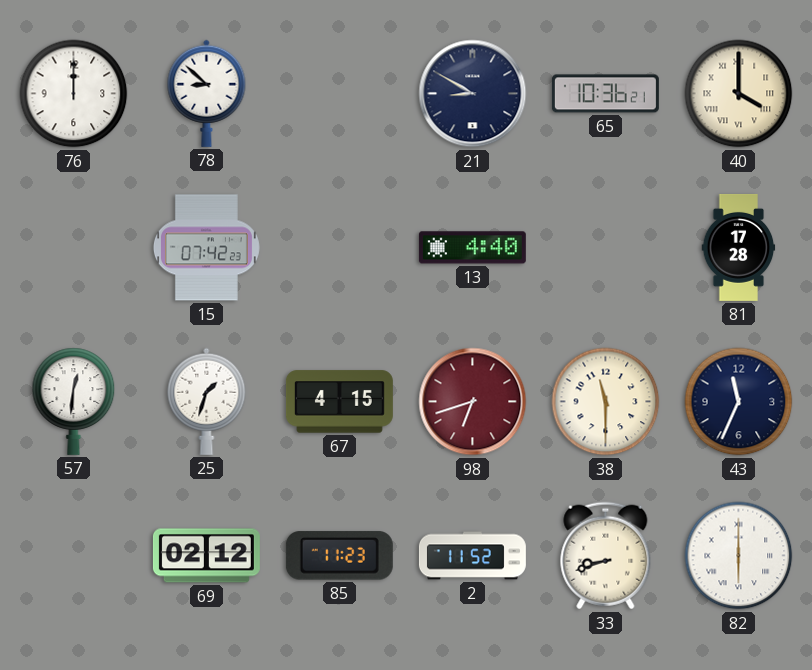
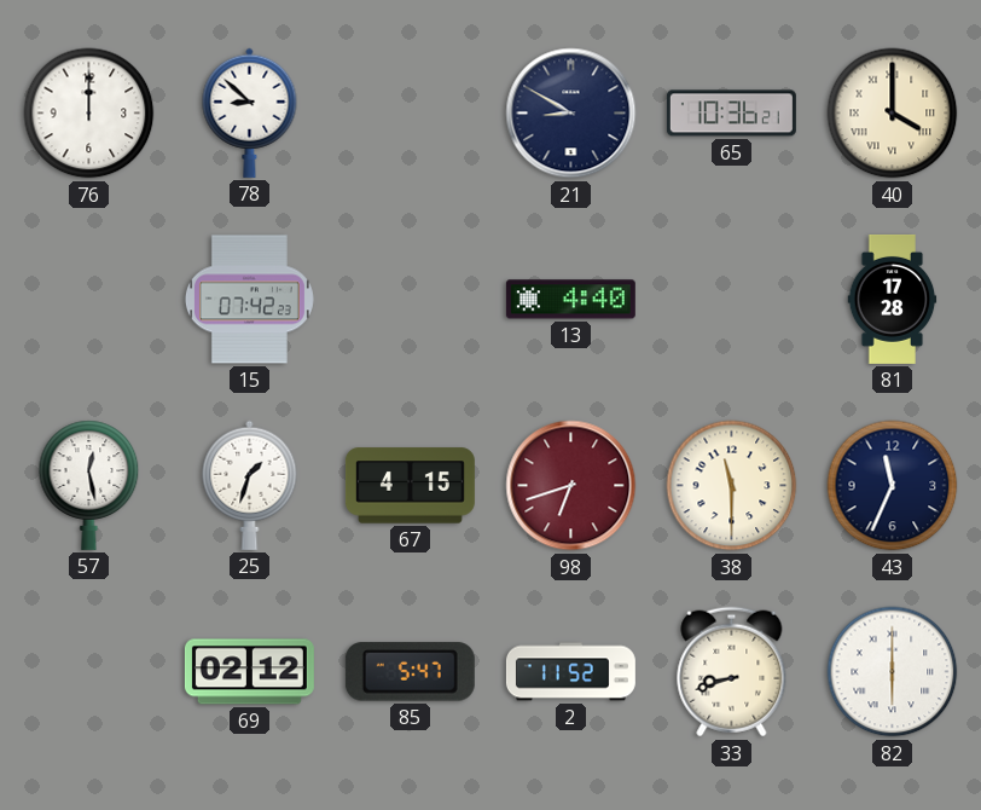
57: 12:31 -> 12:28
85: 11:23 -> 5:47
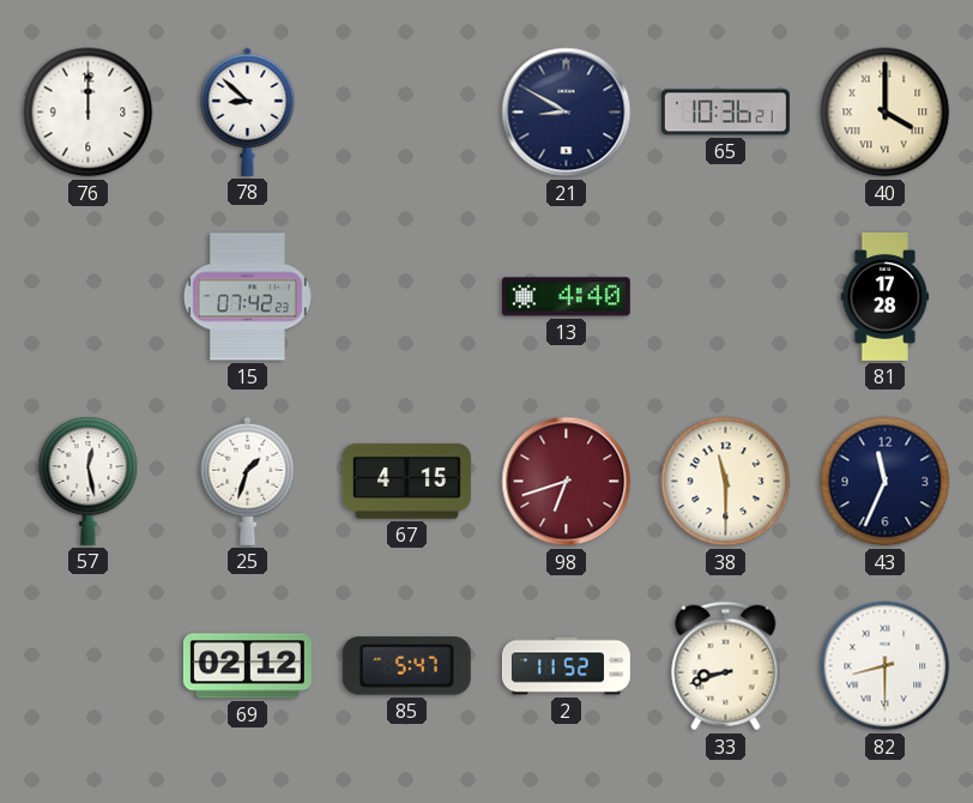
82: 6:00 -> 8:30
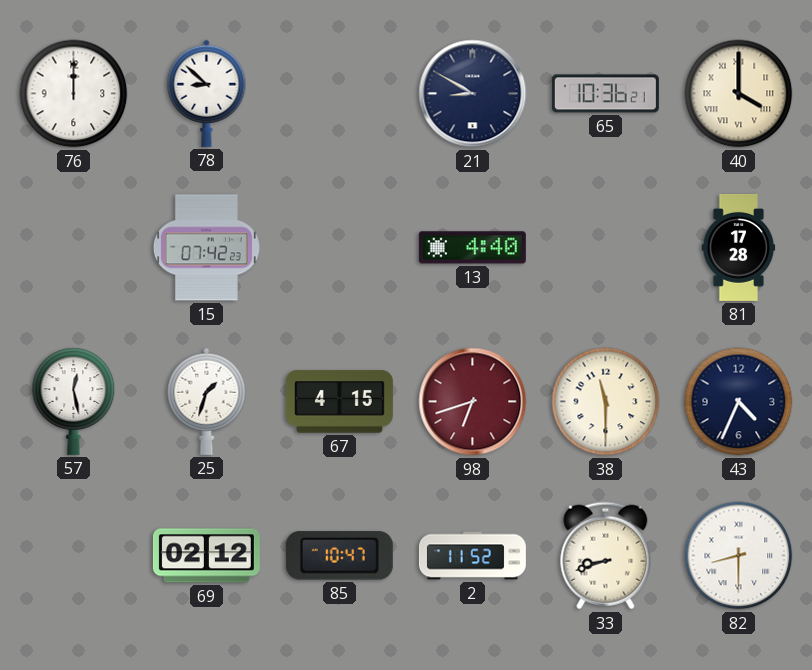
43: 11:34 -> 4:34
85: 5:47 -> 10:47
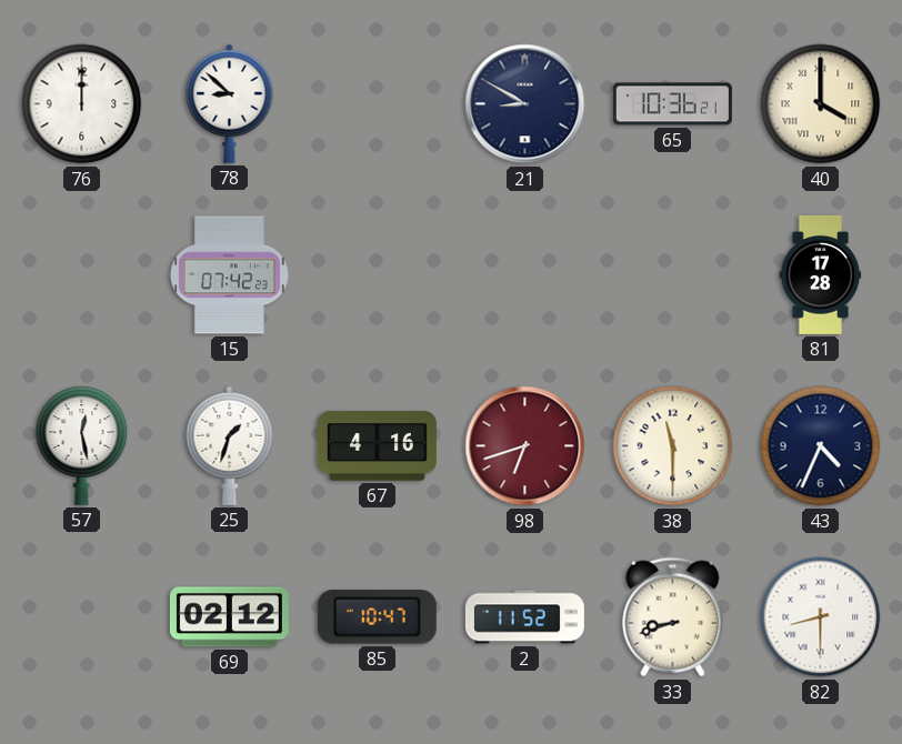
13: 4:40 -> none
67: 4:15 -> 4:16
